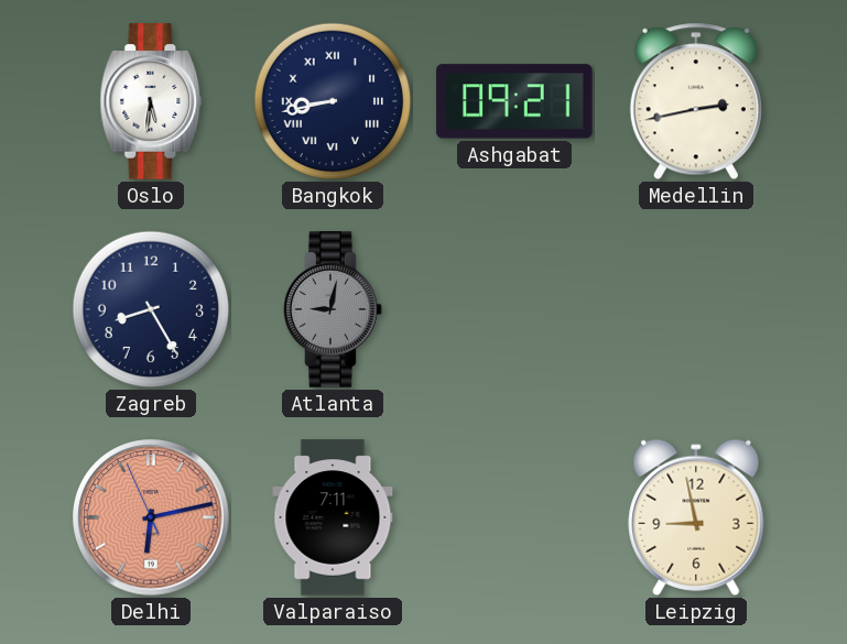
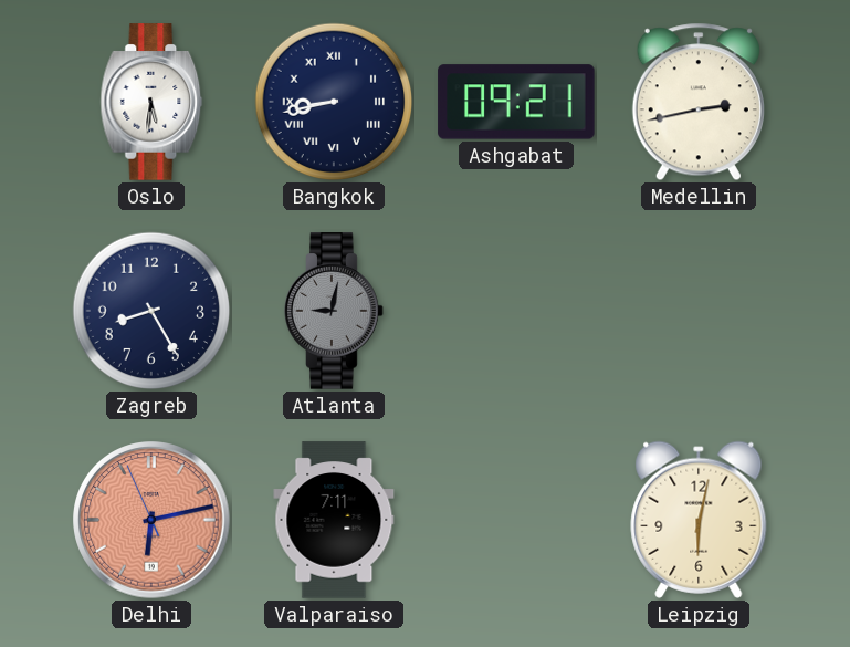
Leipzig: 8:58 -> 6:02
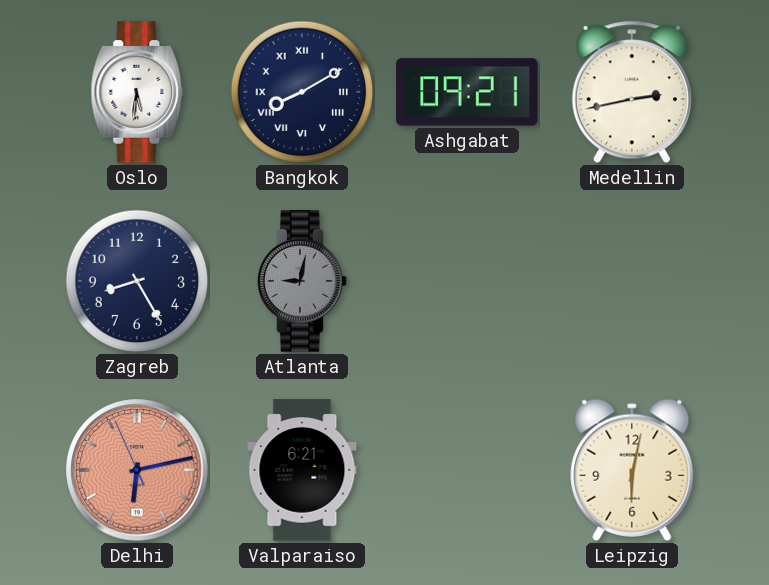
Bangkok: 8:43 -> 8:10
Valparaiso: 7:11 -> 6:21
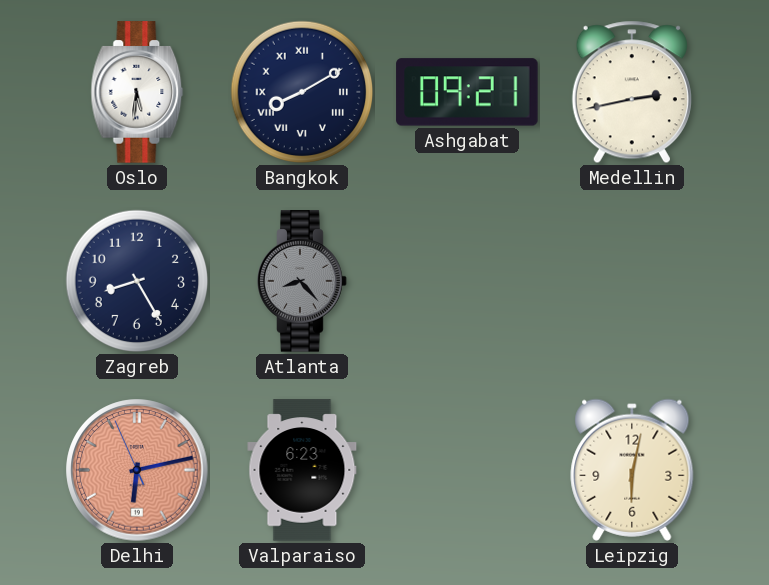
Atlanta: 9:02 -> 8:23
Valparaiso: 6:21 -> 6:23
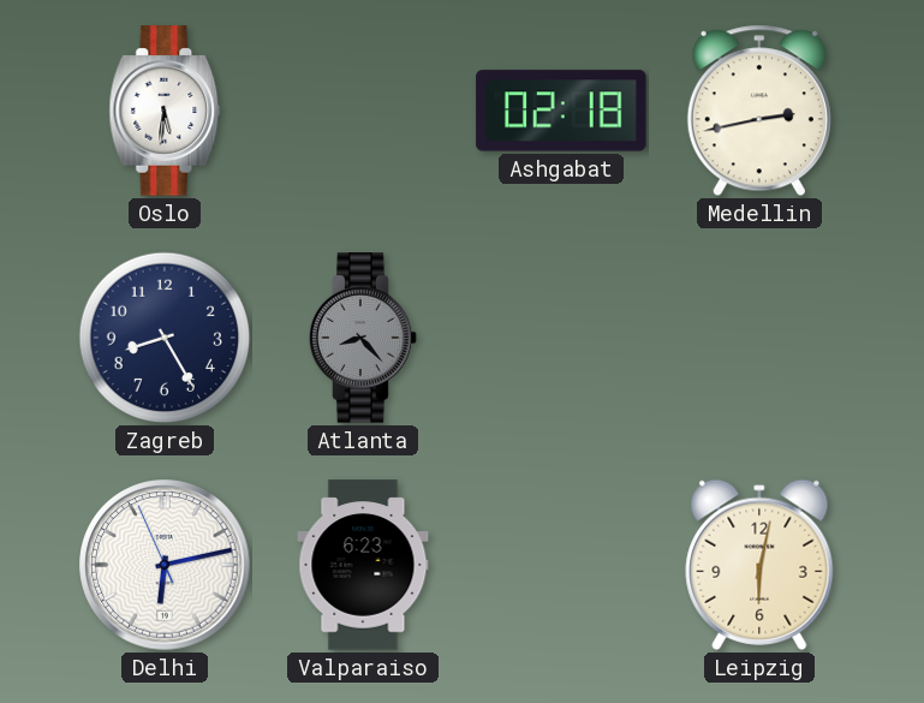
Bangkok: 8:10 -> none
Ashgabat: 09:21 -> 02:18
Delhi dial: salmon -> white
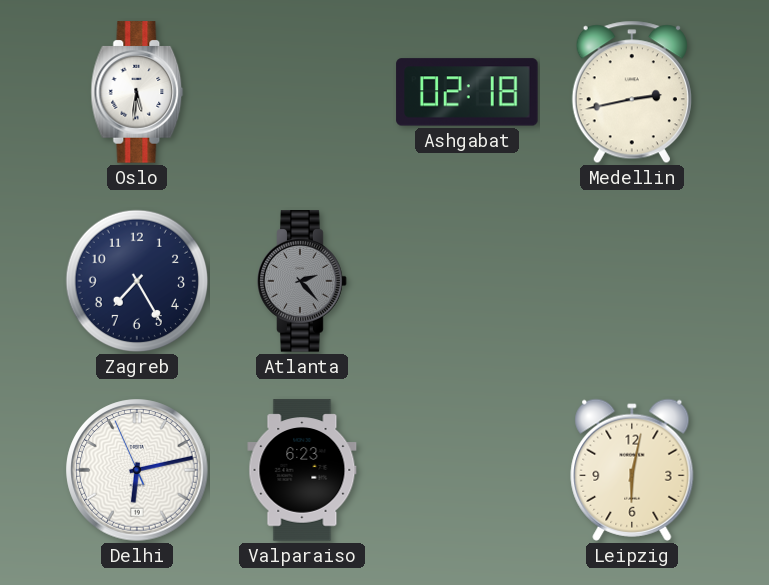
Zagreb: 8:25 -> 7:25
Atlanta: 8:23 -> 2:23
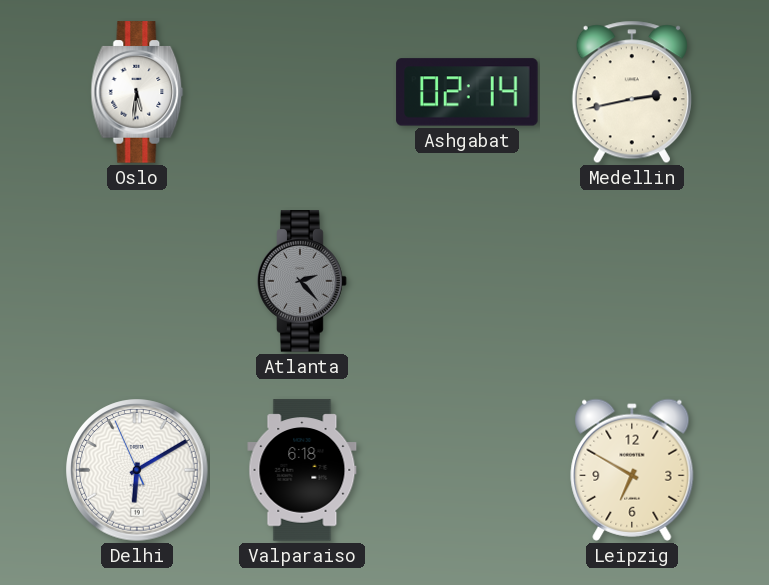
Ashgabat: 02:18 -> 02:14
Zagreb: 7:25 -> none
Delhi: 6:12 -> 6:09
Valparaiso: 6:23 -> 6:18
Leipzig: 6:02 -> 6:50
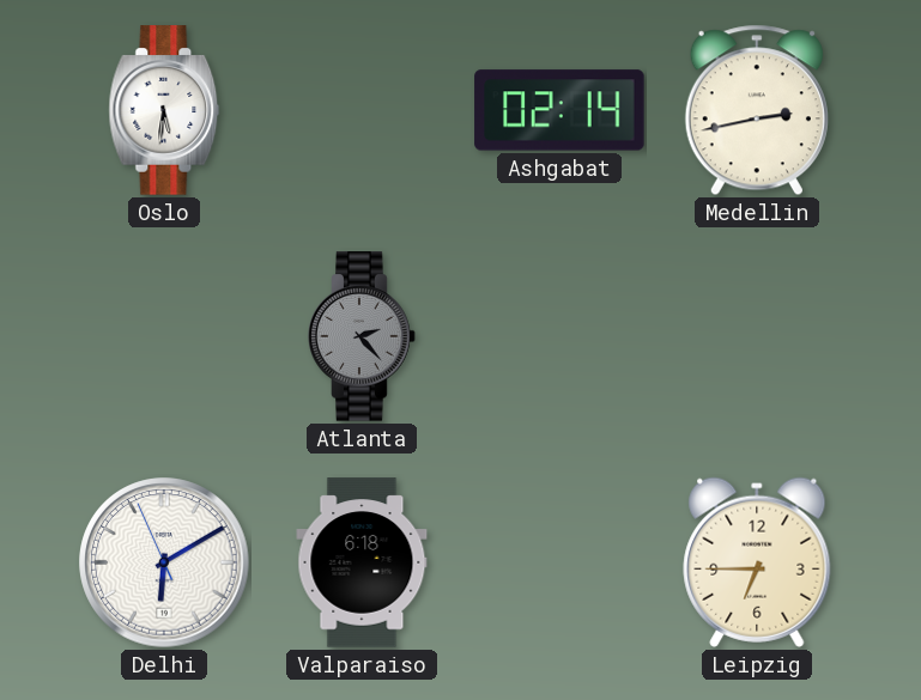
Leipzig: 6:50 -> 6:45
